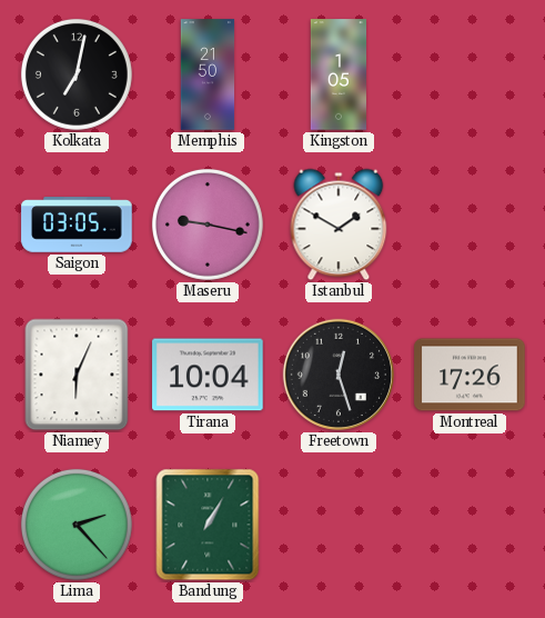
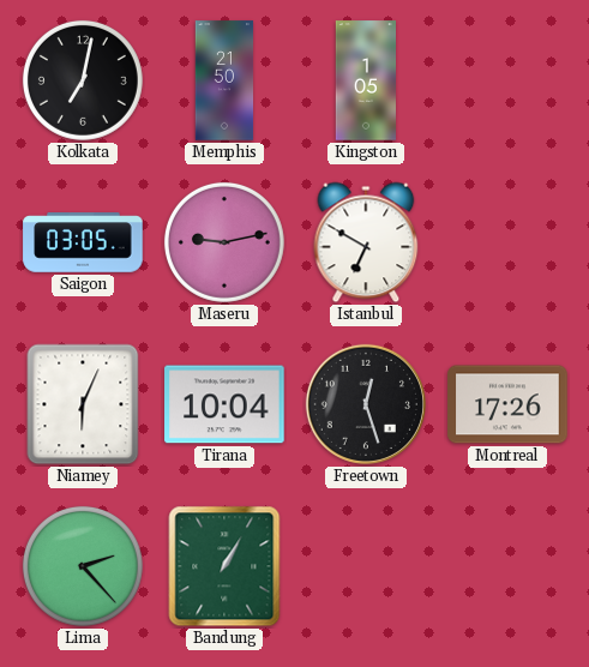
Maseru: 9:17 -> 9:13
Istanbul: 1:50 -> 6:50
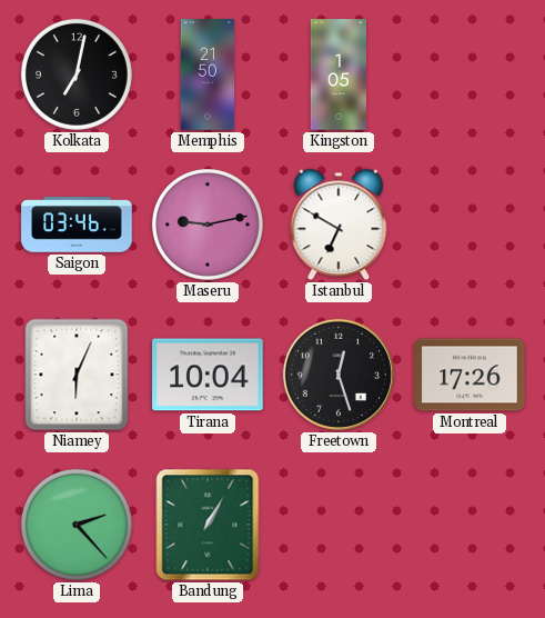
Saigon: 03:05 -> 03:46
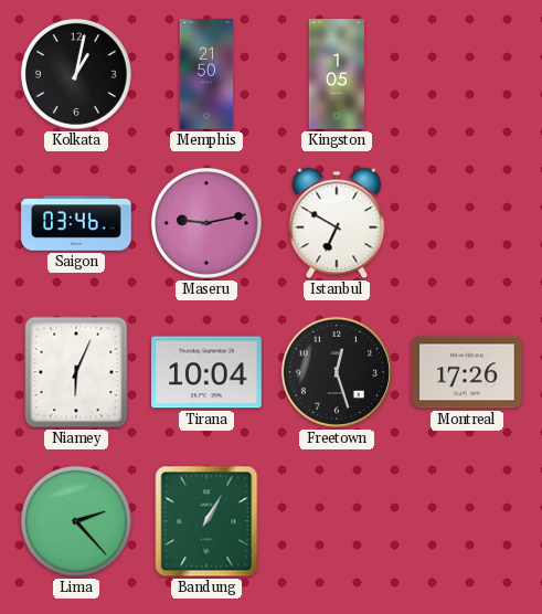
Kolkata: 7:02 -> 1:02
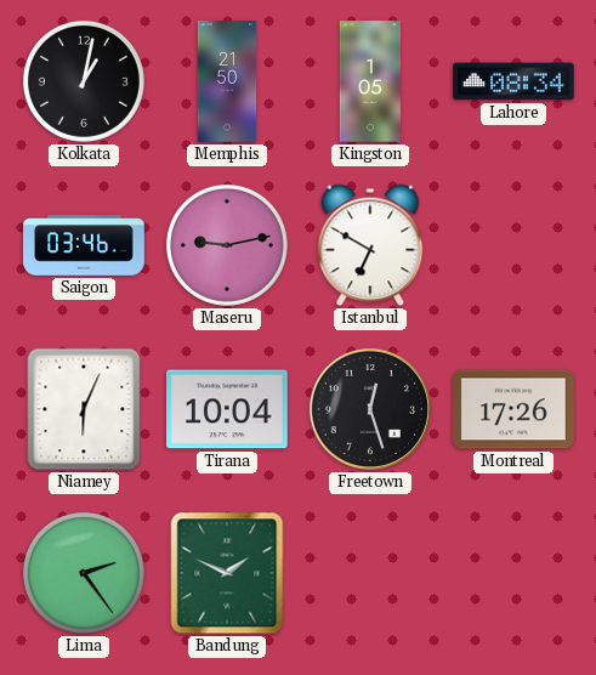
Lahore: none -> 08:34
Lima: 2:23 -> 2:24
Bandung: 1:05 -> 1:49
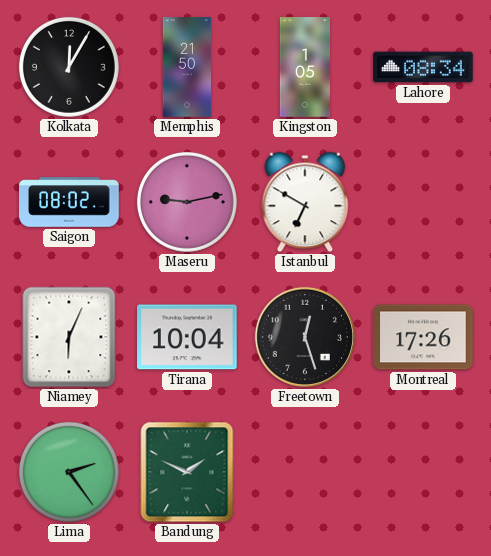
Kolkata: 1:02 -> 12:05
Saigon: 03:46 -> 08:02
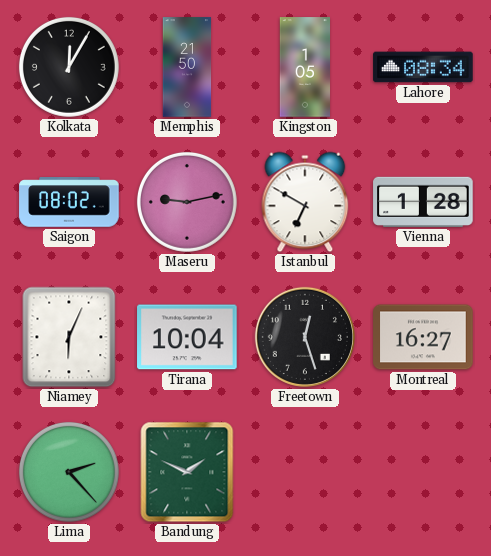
Vienna: none -> 1:28
Montreal: 17:26 -> 16:27
Lima: 2:24 -> 2:23
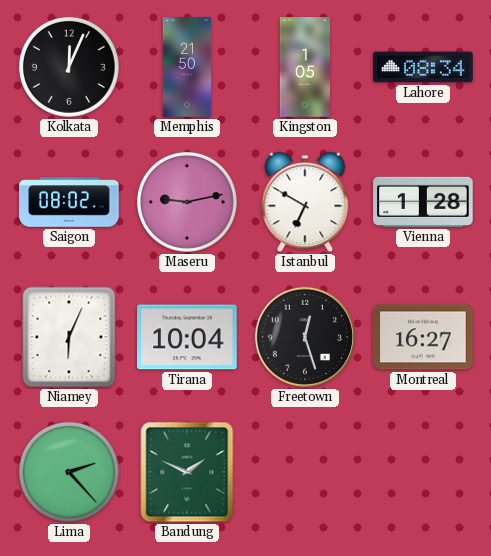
Kolkata: 12:05 -> 12:04
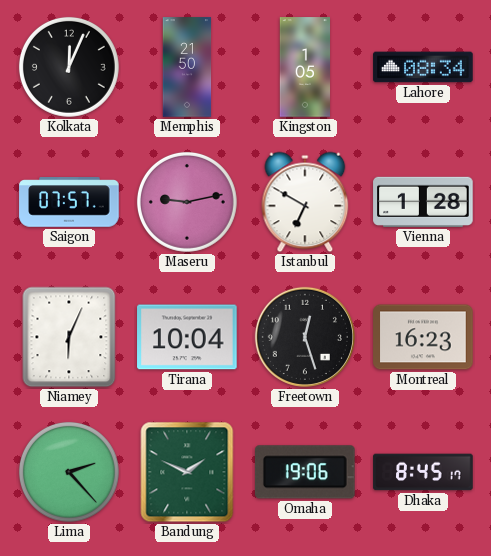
Saigon: 08:02 -> 07:57
Montreal: 16:27 -> 16:23
Omaha: none -> 19:06
Dhaka: none -> 8:45
